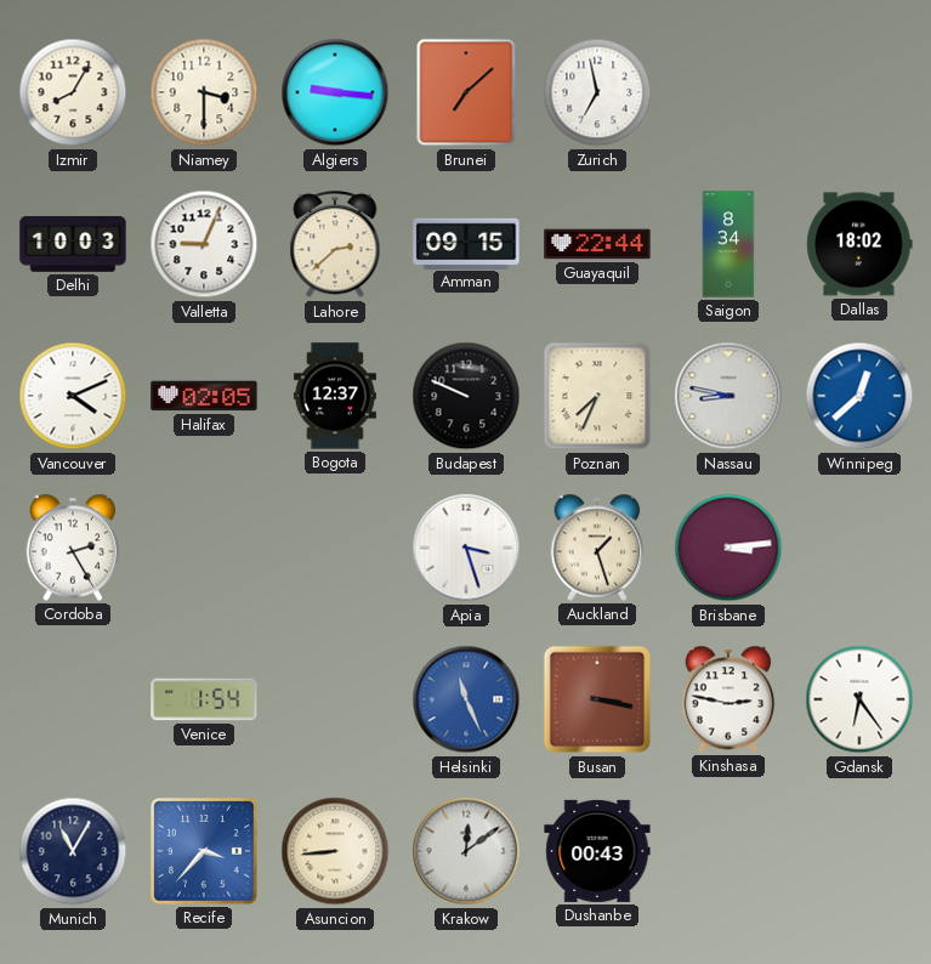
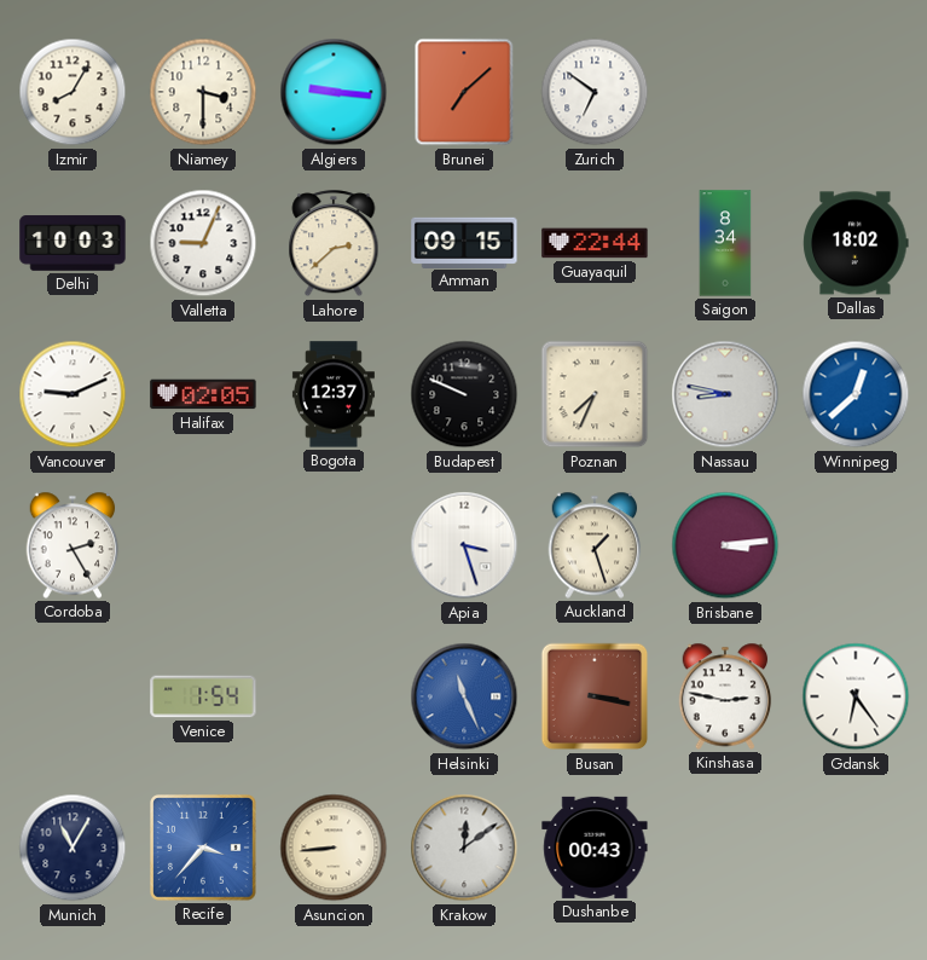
Zurich: 6:58 -> 6:51
Vancouver: 4:11 -> 9:11
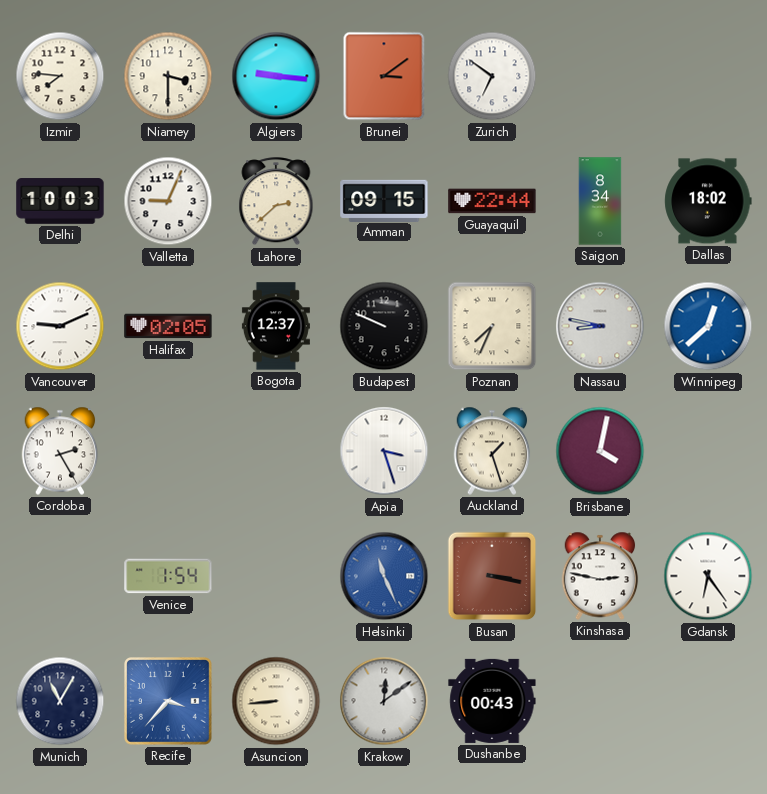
Izmir: 8:05 -> 7:46
Brunei: 7:08 -> 3:09
Brisbane: 3:14 -> 4:02
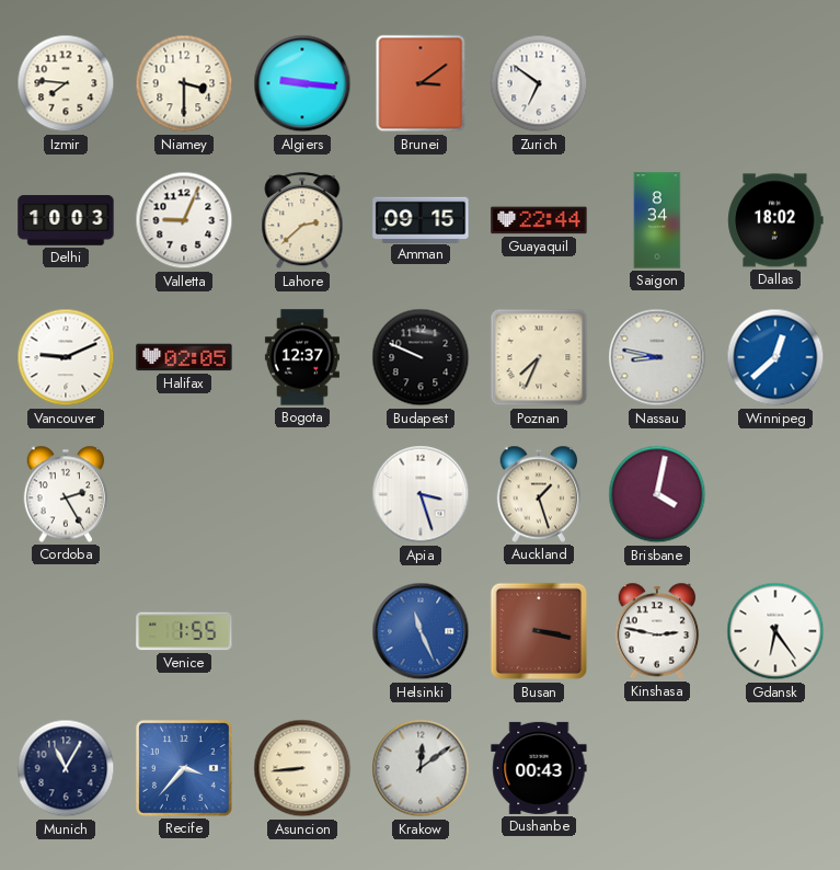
Venice: 1:54 -> 1:55
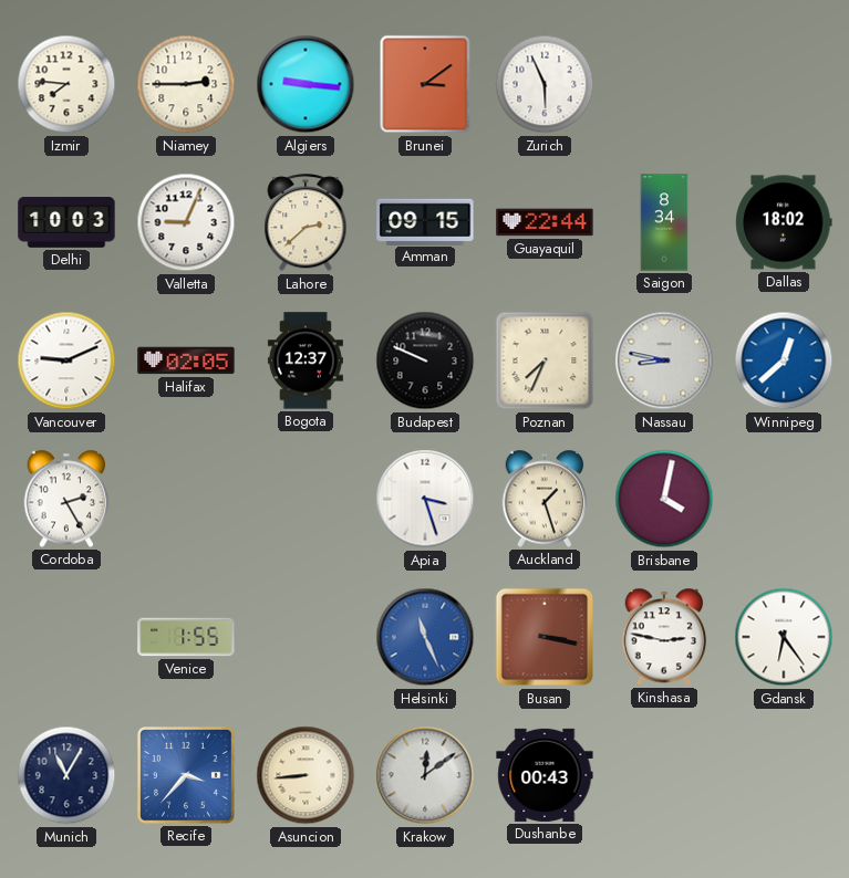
Niamey: 3:30 -> 2:45
Zurich: 6:51 -> 5:56
